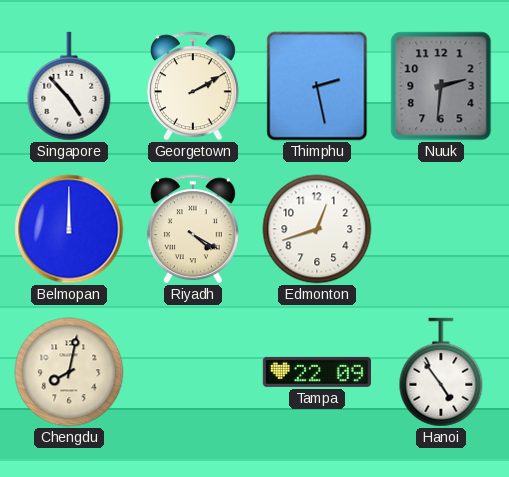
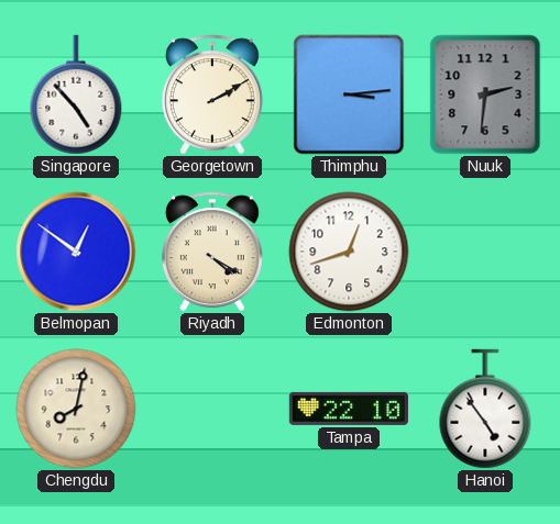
Thimphu: 2:28 -> 3:14
Belmopan: 12:00 -> 12:51
Tampa: 22:09 -> 22:10
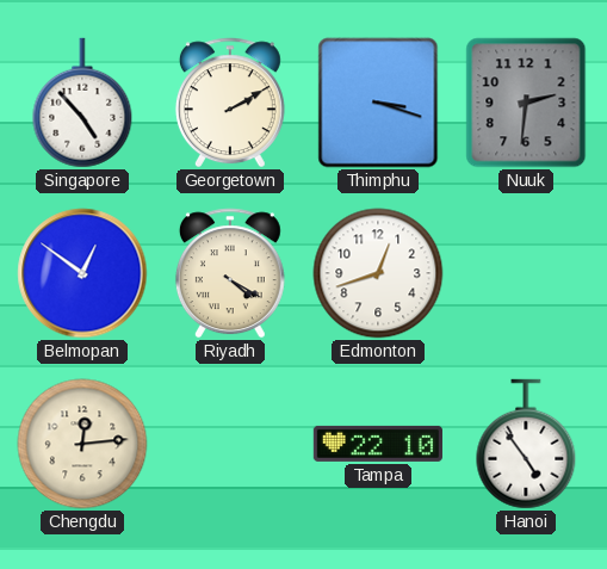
Thimphu: 3:14 -> 3:18
Chengdu: 8:02 -> 12:14
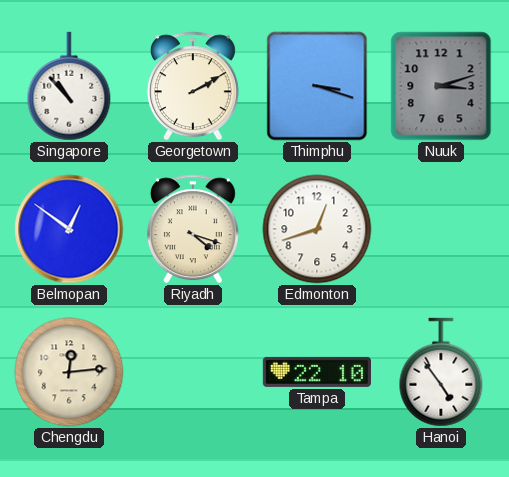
Singapore: 4:53 -> 10:53
Nuuk: 2:31 -> 3:12
Riyadh: 4:20 -> 4:18
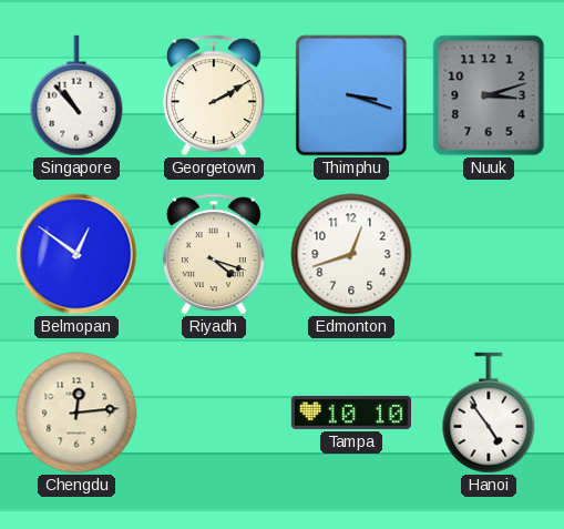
Tampa: 22:10 -> 10:10
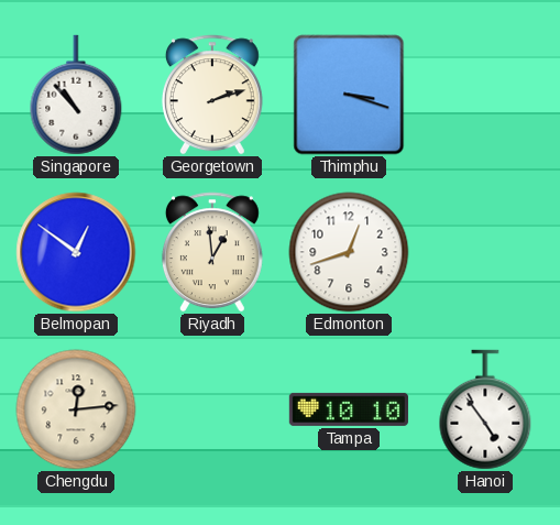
Georgetown: 2:10 -> 2:12
Nuuk: 3:12 -> none
Riyadh: 4:18 -> 12:59
